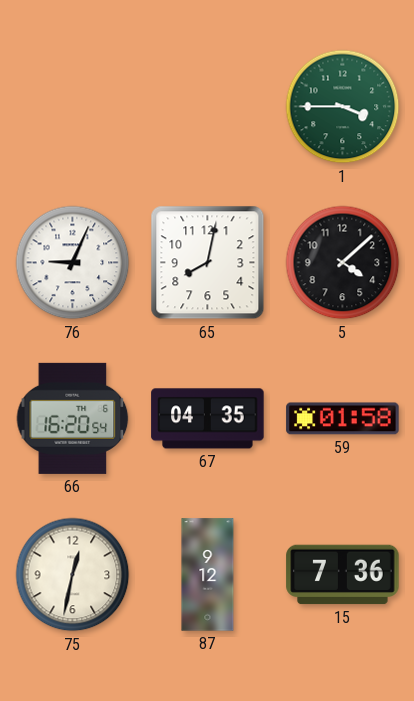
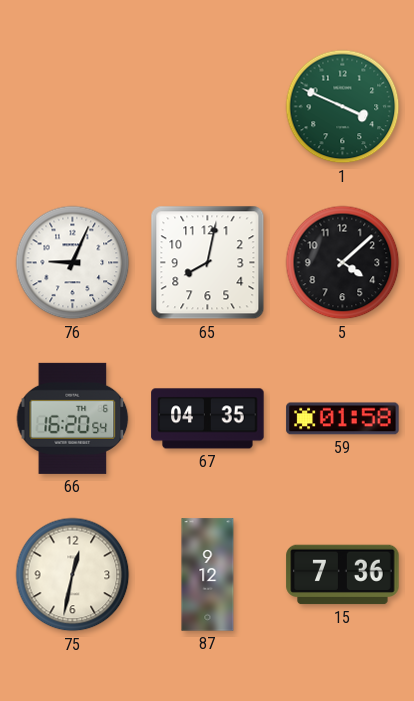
1: 3:45 -> 3:49
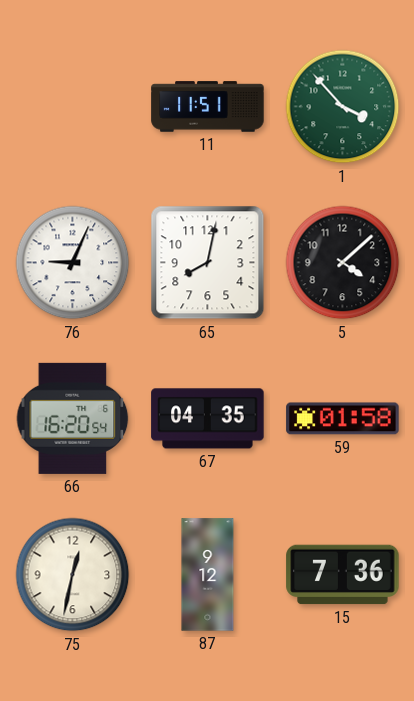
11: none -> 11:51
1: 3:49 -> 3:53
